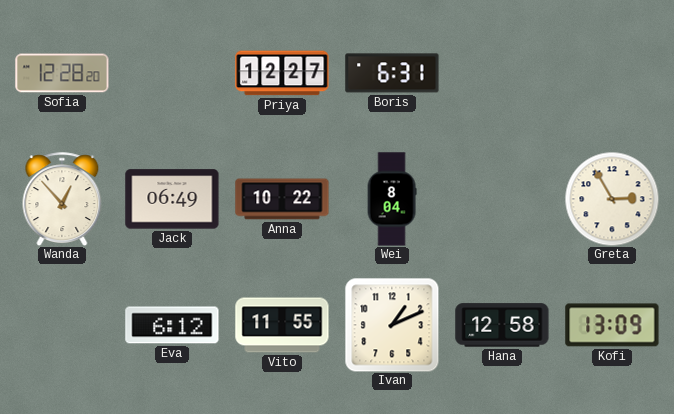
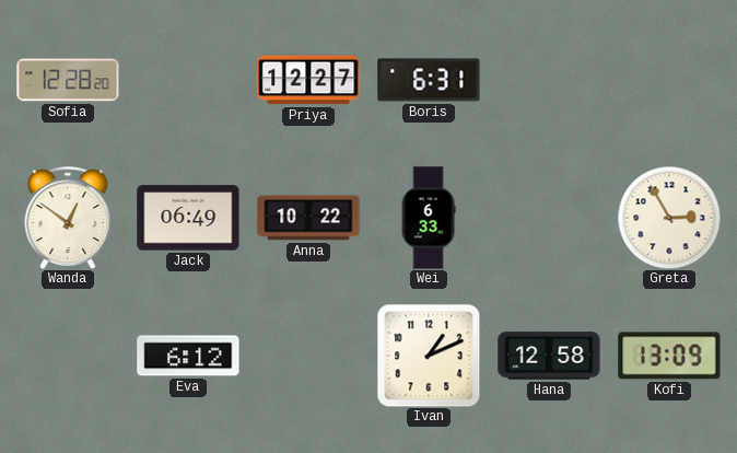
Wanda: 12:53 -> 12:51
Wei: 8:04 -> 6:33
Vito: 11:55 -> none
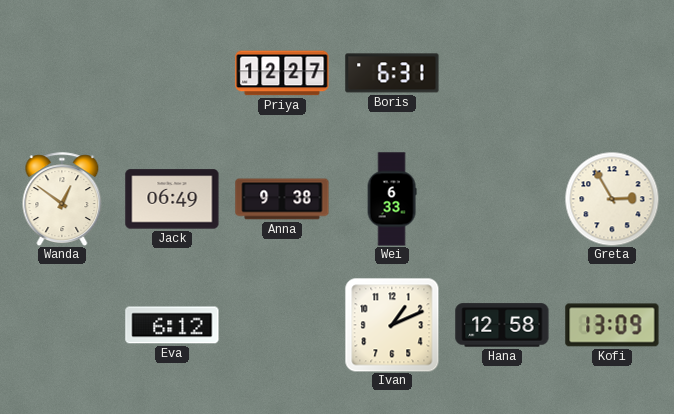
Sofia: 12:28 -> none
Anna: 10:22 -> 9:38
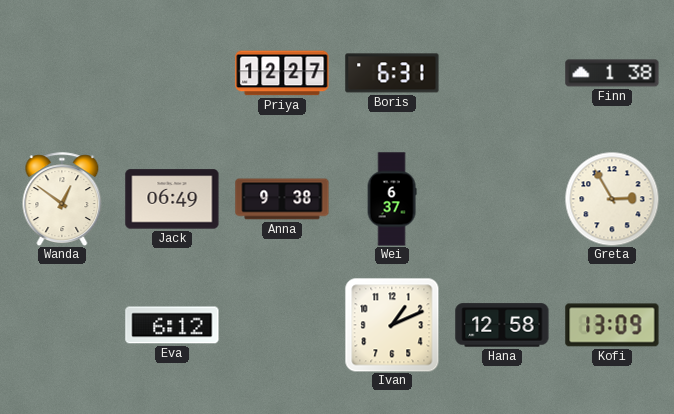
Finn: none -> 1:38
Wei: 6:33 -> 6:37
